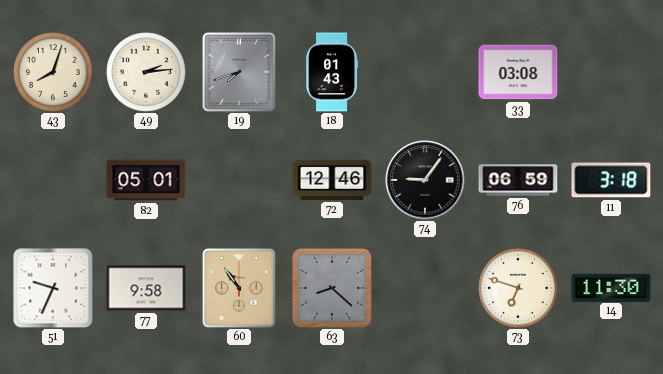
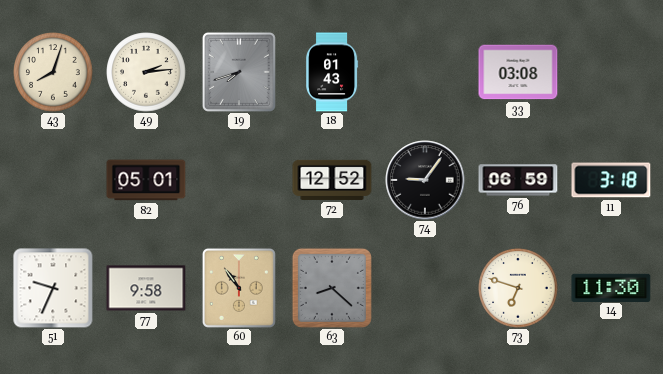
72: 12:46 -> 12:52
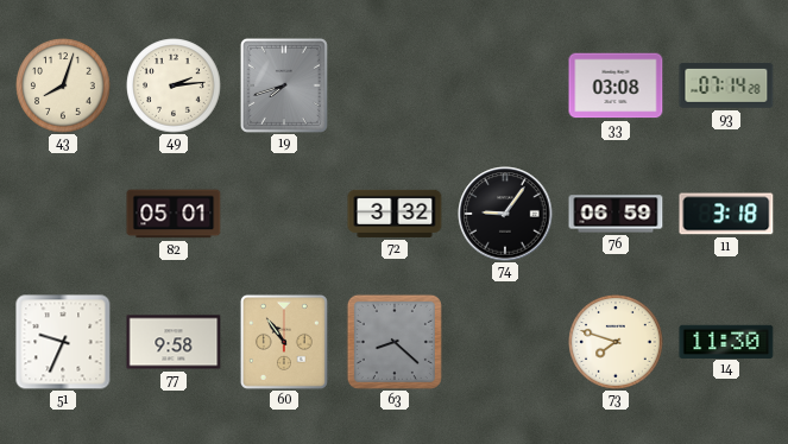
18: 01:43 -> none
93: none -> 07:14
72: 12:52 -> 3:32
73: 6:48 -> 7:48
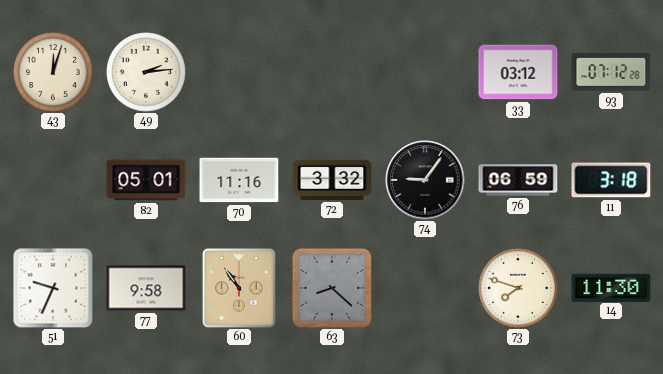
43: 8:03 -> 12:03
19: 7:42 -> none
33: 03:08 -> 03:12
93: 07:14 -> 07:12
70: none -> 11:16
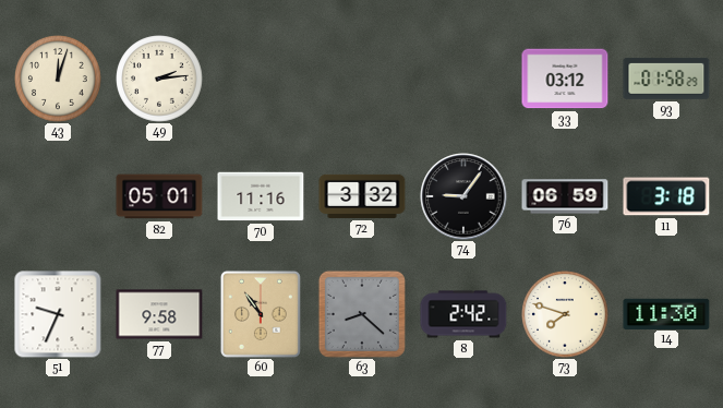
93: 07:12 -> 01:58
8: none -> 2:42
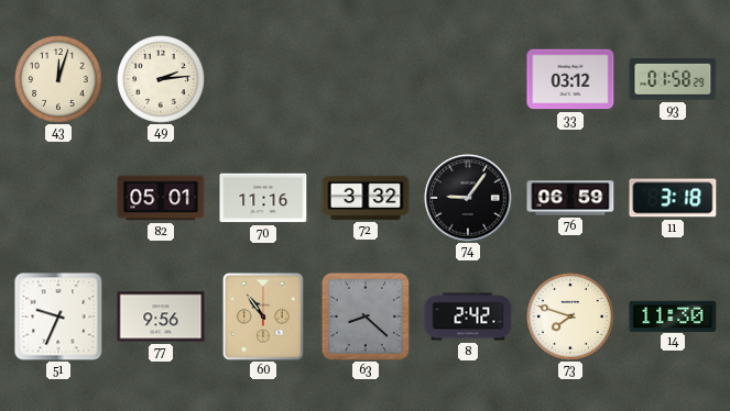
77: 9:58 -> 9:56
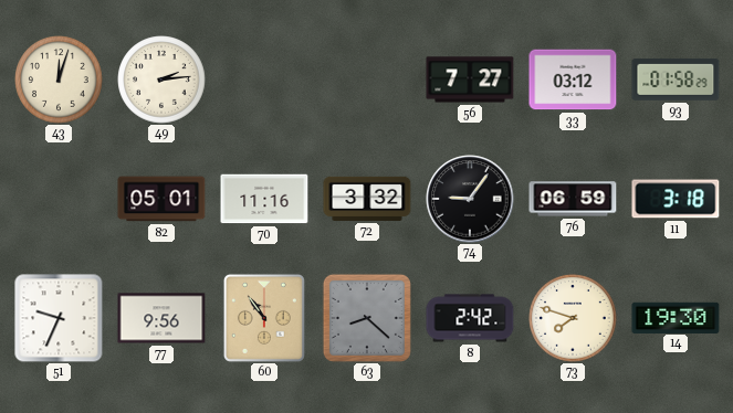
56: none -> 7:27
14: 11:30 -> 19:30
